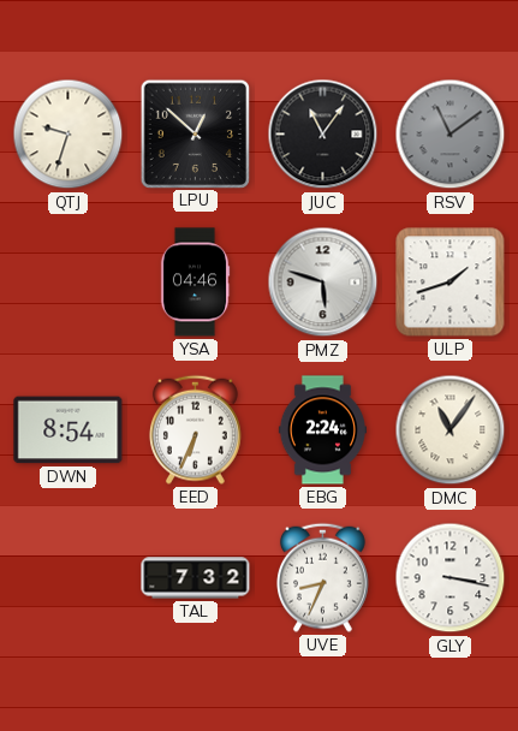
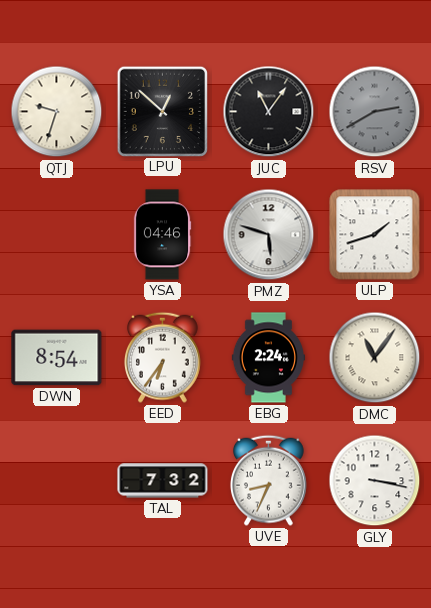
RSV: 11:09 -> 2:40
EED: 6:34 -> 6:36
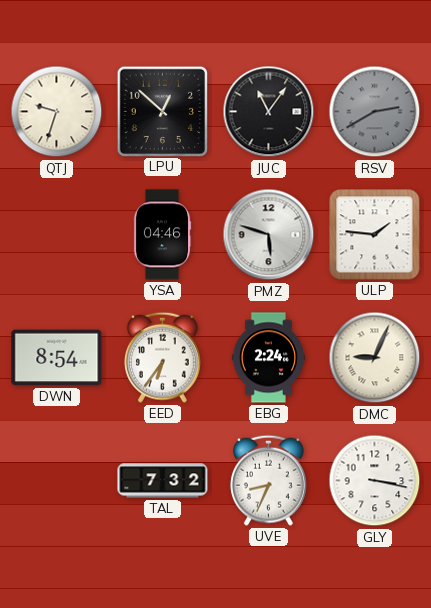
ULP: 1:42 -> 1:46
DMC: 11:06 -> 9:04
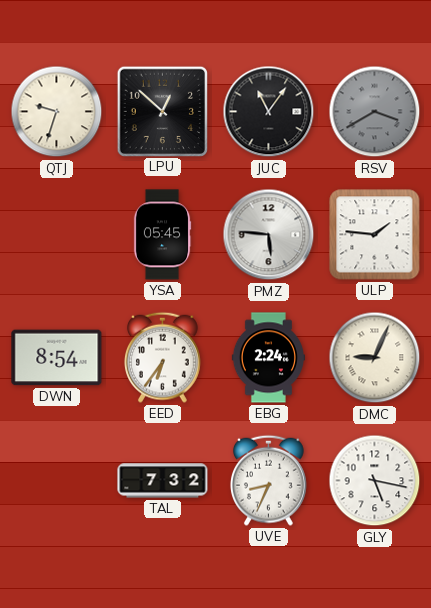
RSV: 2:40 -> 3:40
YSA: 04:46 -> 05:45
PMZ: 5:48 -> 5:46
GLY: 3:17 -> 5:17
